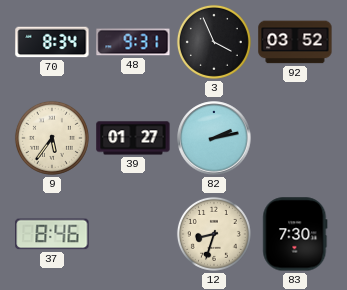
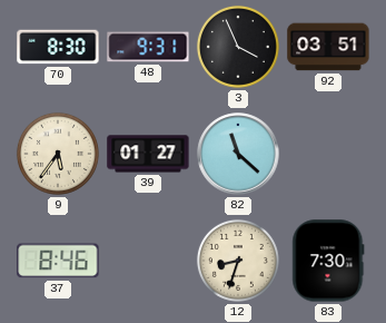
70: 8:34 -> 8:30
92: 03:52 -> 03:51
82: 2:13 -> 11:22
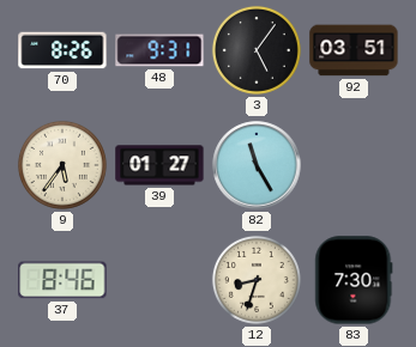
70: 8:30 -> 8:26
3: 3:56 -> 5:06
82: 11:22 -> 11:25
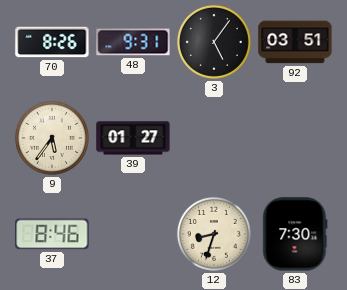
82: 11:25 -> none
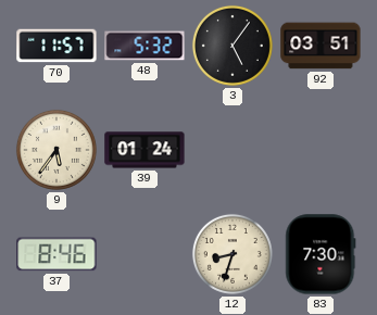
70: 8:26 -> 11:57
48: 9:31 -> 5:32
39: 01:27 -> 01:24
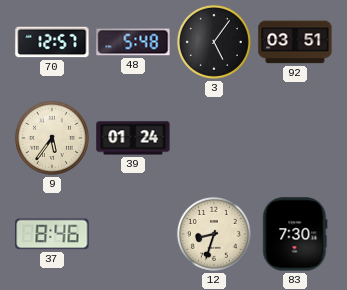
70: 11:57 -> 12:57
48: 5:32 -> 5:48
